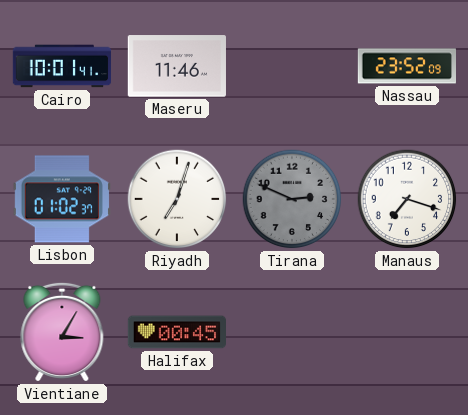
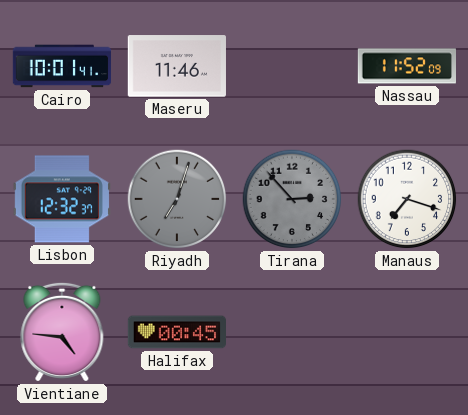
Nassau: 23:52 -> 11:52
Lisbon: 01:02 -> 12:32
Riyadh dial: white -> grey
Tirana: 2:49 -> 2:53
Vientiane: 3:05 -> 4:46
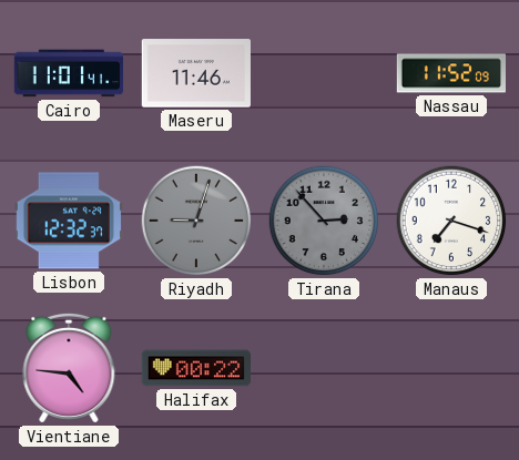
Cairo: 10:01 -> 11:01
Riyadh: 7:03 -> 9:03
Halifax: 00:45 -> 00:22
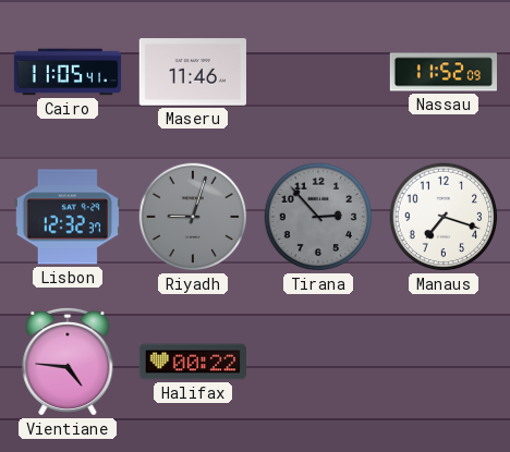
Cairo: 11:01 -> 11:05
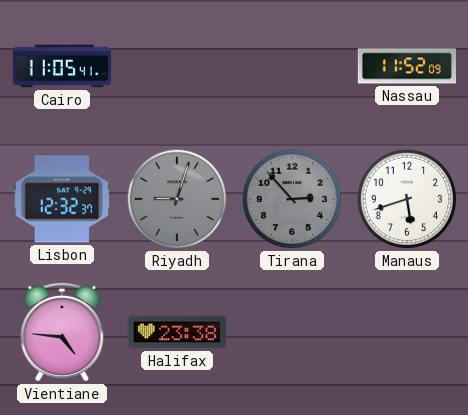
Maseru: 11:46 -> none
Manaus: 7:18 -> 5:42
Halifax: 00:22 -> 23:38
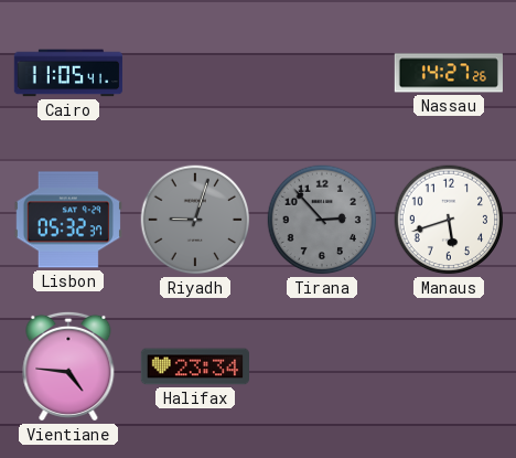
Nassau: 11:52 -> 14:27
Lisbon: 12:32 -> 05:32
Halifax: 23:38 -> 23:34
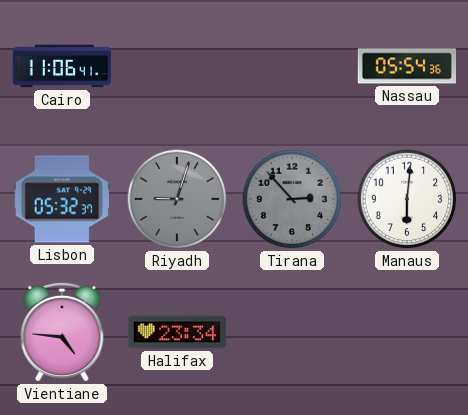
Cairo: 11:05 -> 11:06
Nassau: 14:27 -> 05:54
Manaus: 5:42 -> 6:01
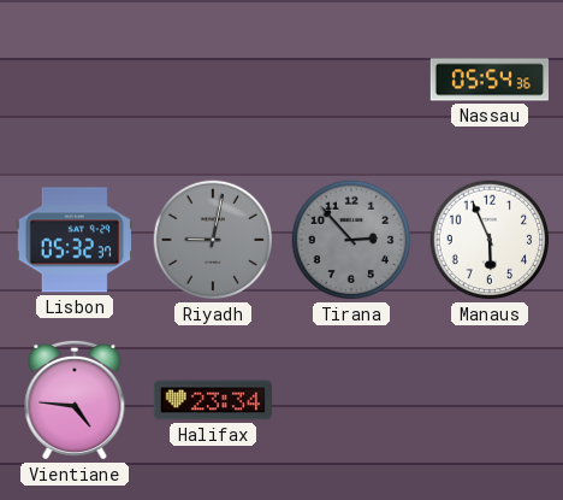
Cairo: 11:06 -> none
Riyadh: 9:03 -> 9:02
Manaus: 6:01 -> 5:56
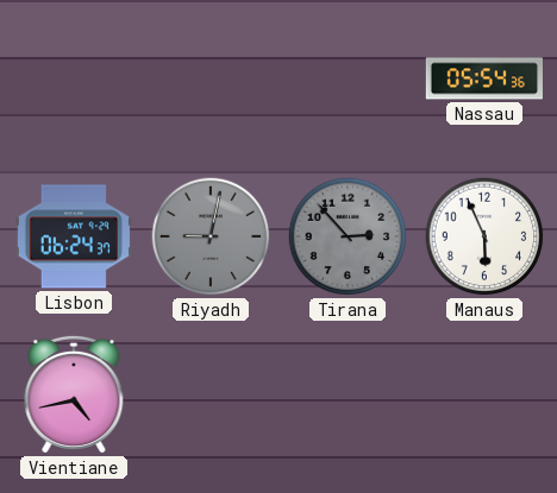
Lisbon: 05:32 -> 06:24
Vientiane: 4:46 -> 4:43
Halifax: 23:34 -> none
